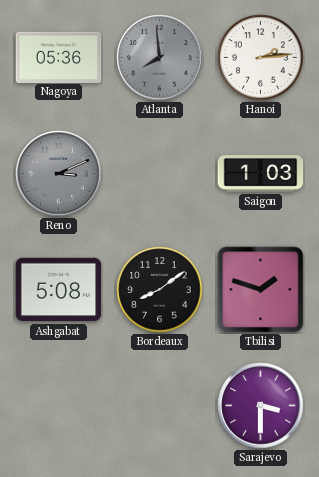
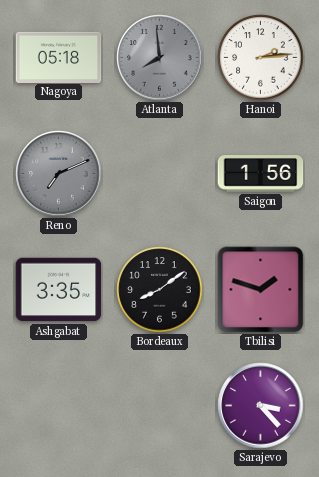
Nagoya: 05:36 -> 05:18
Reno: 3:11 -> 7:11
Saigon: 1:03 -> 1:56
Ashgabat: 5:08 -> 3:35
Sarajevo: 3:30 -> 3:23
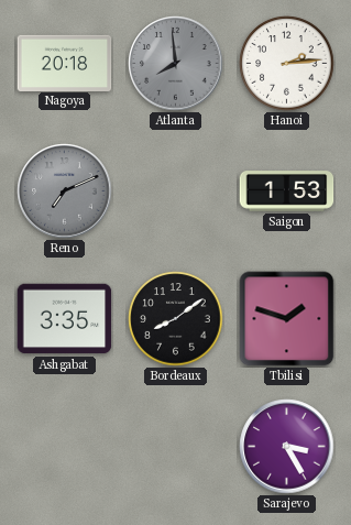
Nagoya: 05:18 -> 20:18
Saigon: 1:56 -> 1:53
Sarajevo: 3:23 -> 3:25
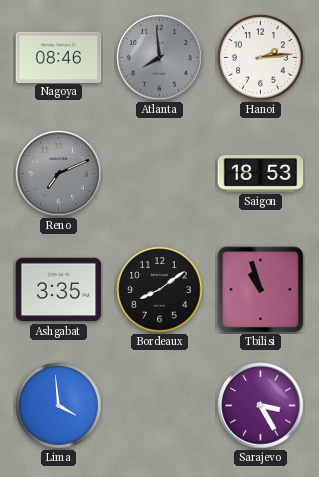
Nagoya: 20:18 -> 08:46
Saigon: 1:53 -> 18:53
Tbilisi: 1:48 -> 10:57
Lima: none -> 3:59
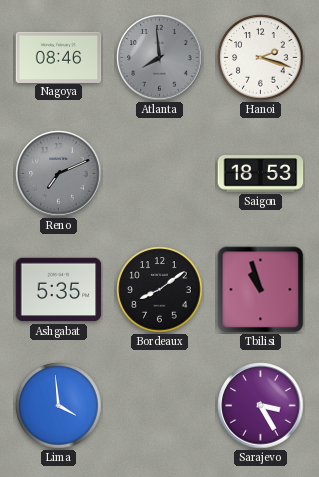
Hanoi: 2:14 -> 2:18
Ashgabat: 3:35 -> 5:35
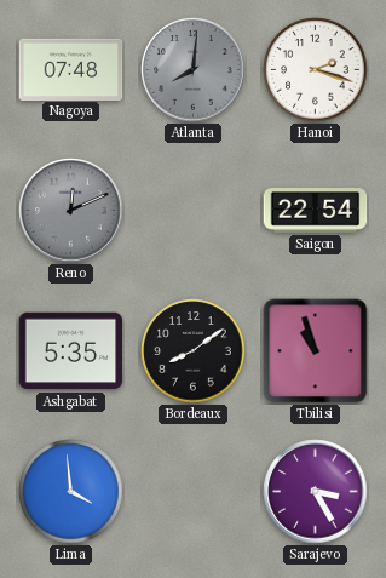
Nagoya: 08:46 -> 07:48
Atlanta: 7:59 -> 8:01
Reno: 7:11 -> 12:11
Saigon: 18:53 -> 22:54
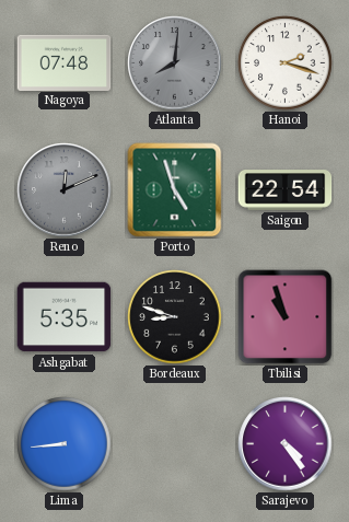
Porto: none -> 4:57
Bordeaux: 8:09 -> 8:48
Lima: 3:59 -> 8:44
Sarajevo: 3:25 -> 4:24
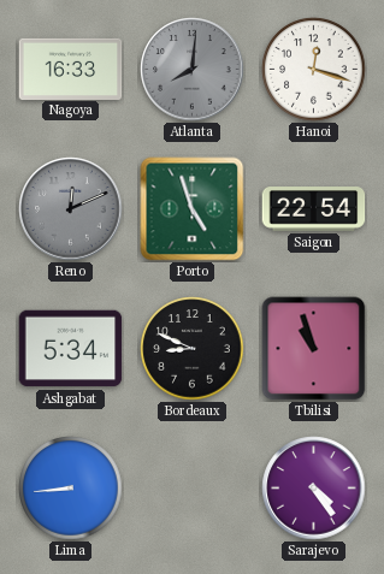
Nagoya: 07:48 -> 16:33
Hanoi: 2:18 -> 12:18
Ashgabat: 5:35 -> 5:34
Bordeaux: 8:48 -> 8:49
